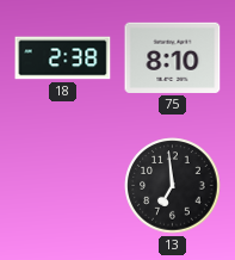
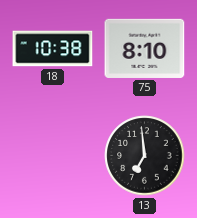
18: 2:38 -> 10:38
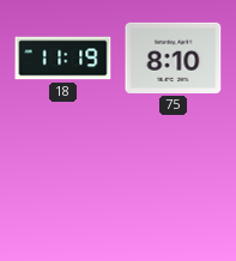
18: 10:38 -> 11:19
13: 6:59 -> none
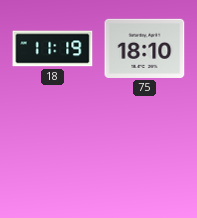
75: 8:10 -> 18:10
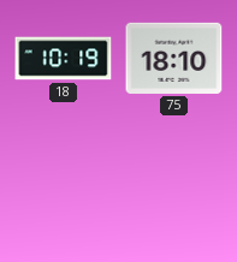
18: 11:19 -> 10:19
